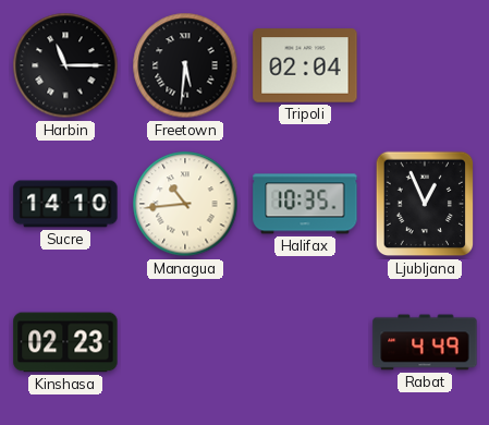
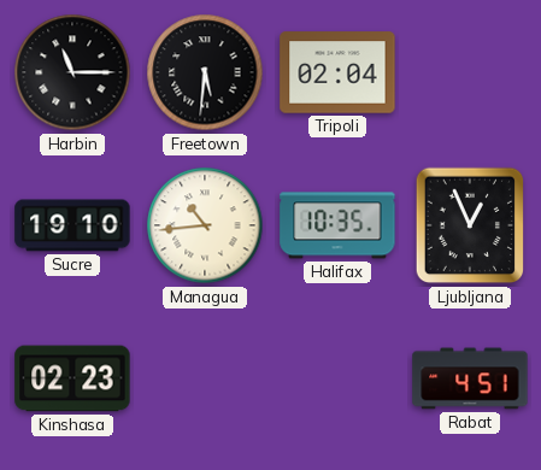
Sucre: 14:10 -> 19:10
Rabat: 4:49 -> 4:51
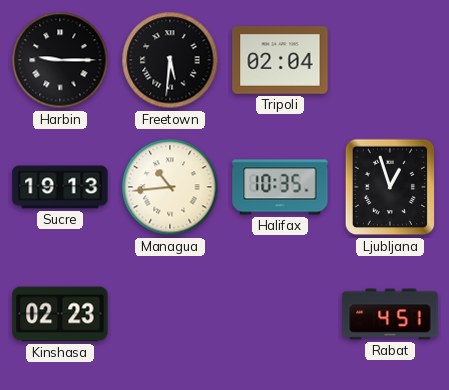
Harbin: 11:15 -> 9:15
Sucre: 19:10 -> 19:13
Ljubljana: 12:56 -> 12:57
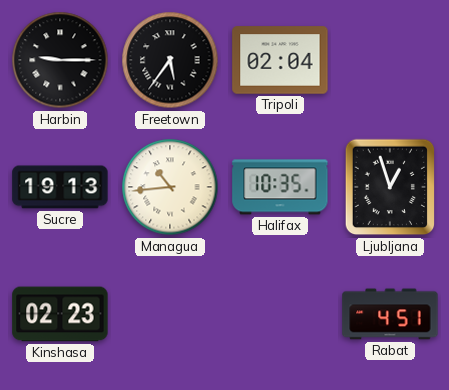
Freetown: 5:31 -> 5:36
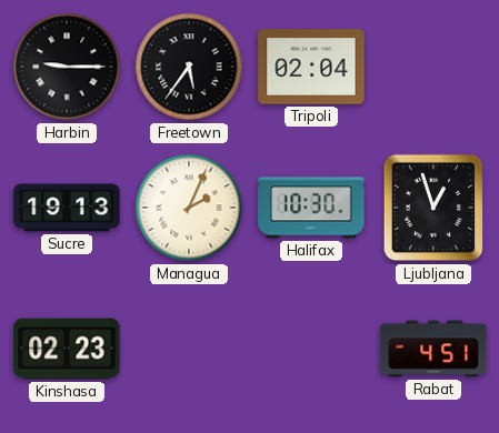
Managua: 10:44 -> 2:04
Halifax: 10:35 -> 10:30
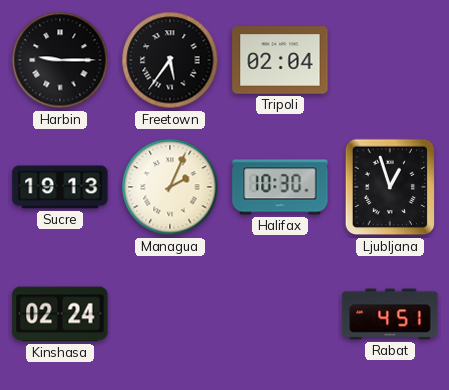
Kinshasa: 02:23 -> 02:24
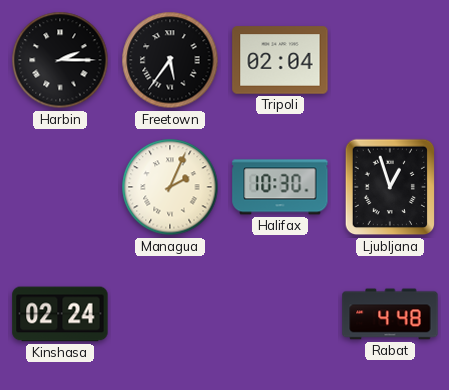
Harbin: 9:15 -> 2:15
Sucre: 19:13 -> none
Rabat: 4:51 -> 4:48
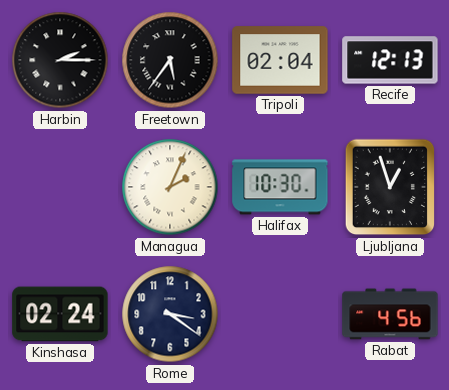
Recife: none -> 12:13
Rome: none -> 3:21
Rabat: 4:48 -> 4:56
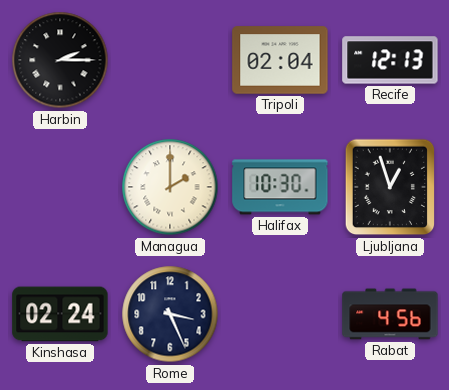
Freetown: 5:36 -> none
Managua: 2:04 -> 2:00
Rome: 3:21 -> 3:26
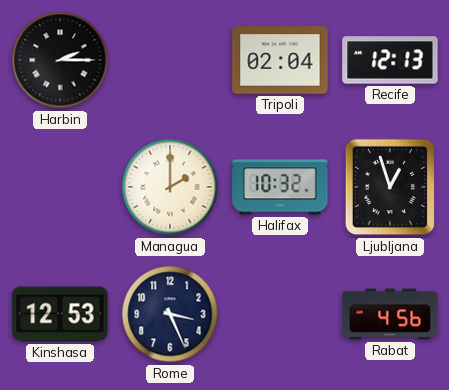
Halifax: 10:30 -> 10:32
Kinshasa: 02:24 -> 12:53
